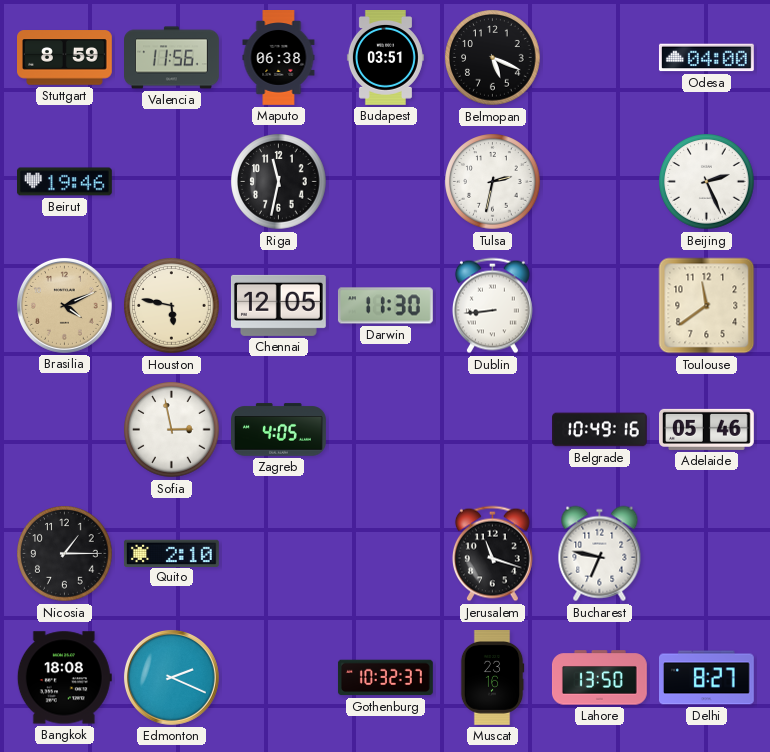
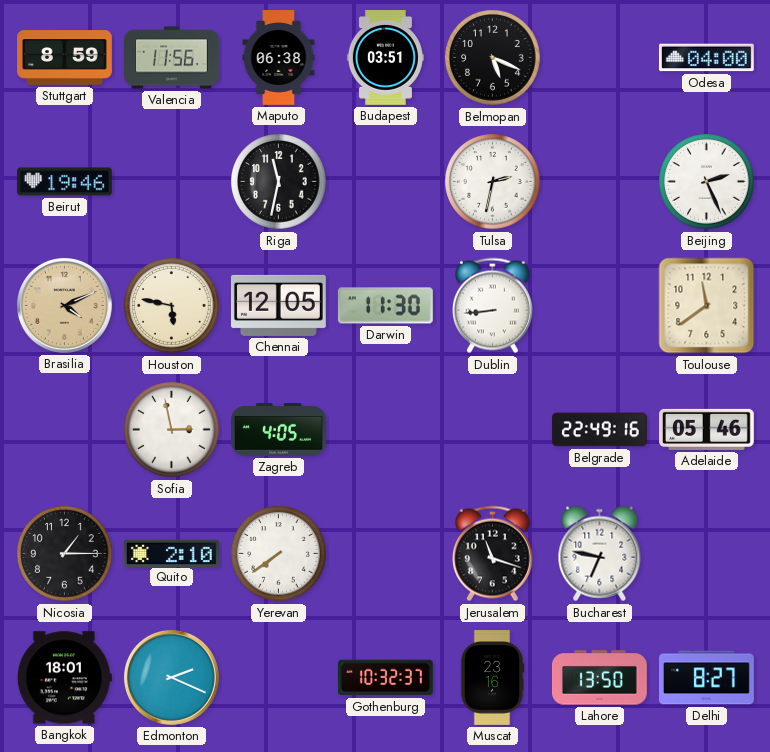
Belgrade: 10:49 -> 22:49
Yerevan: none -> 7:39
Bangkok: 18:08 -> 18:01
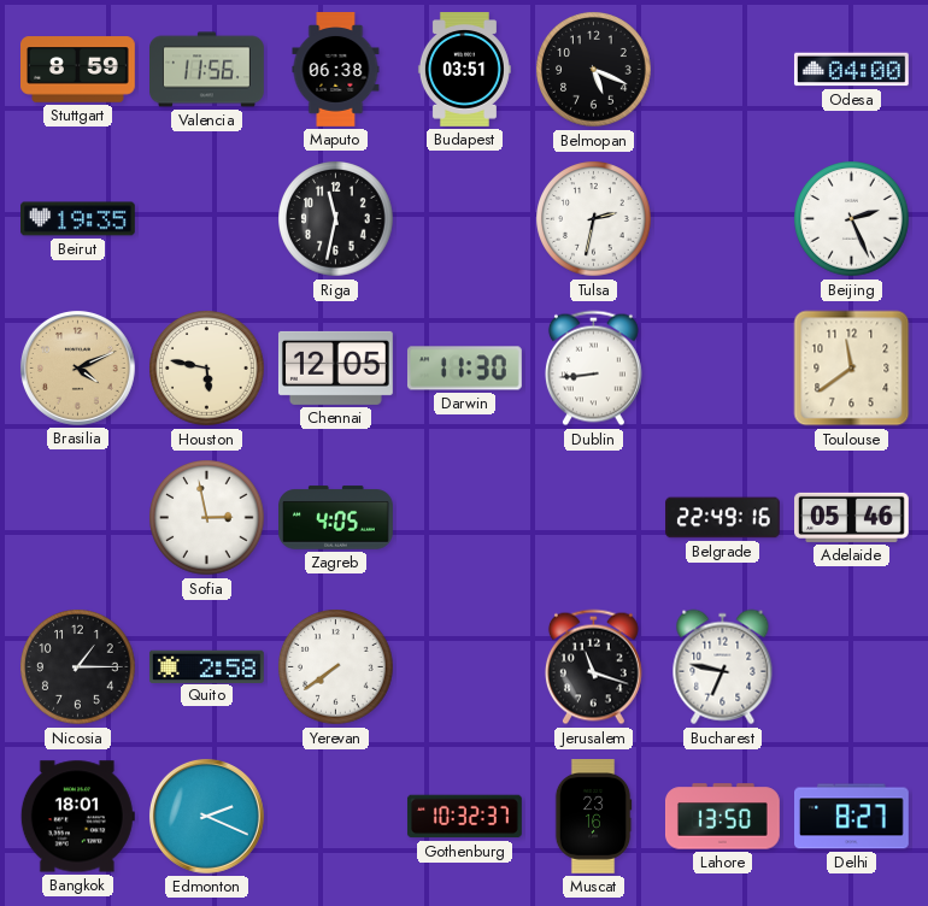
Beirut: 19:46 -> 19:35
Quito: 2:10 -> 2:58
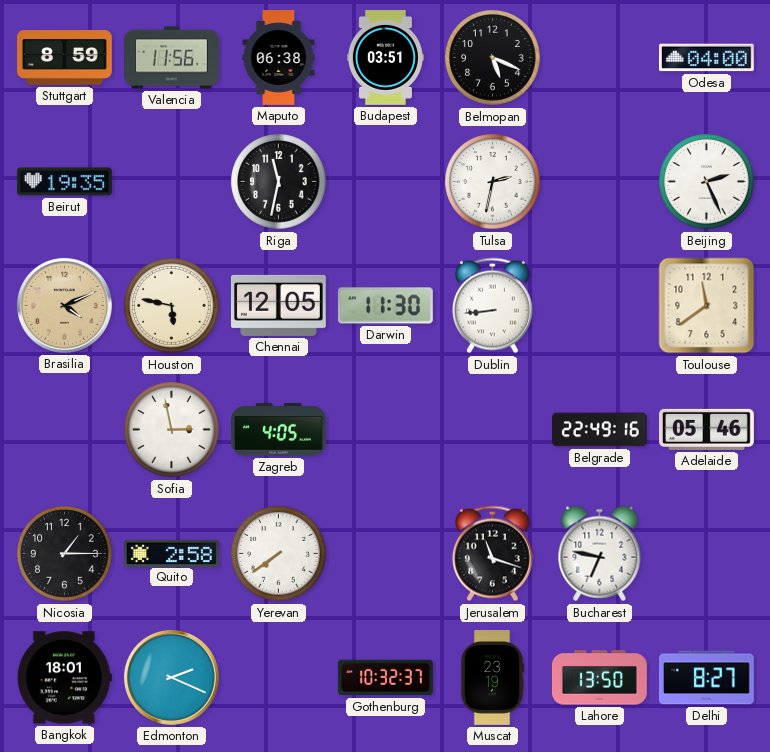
Muscat: 23:16 -> 23:19
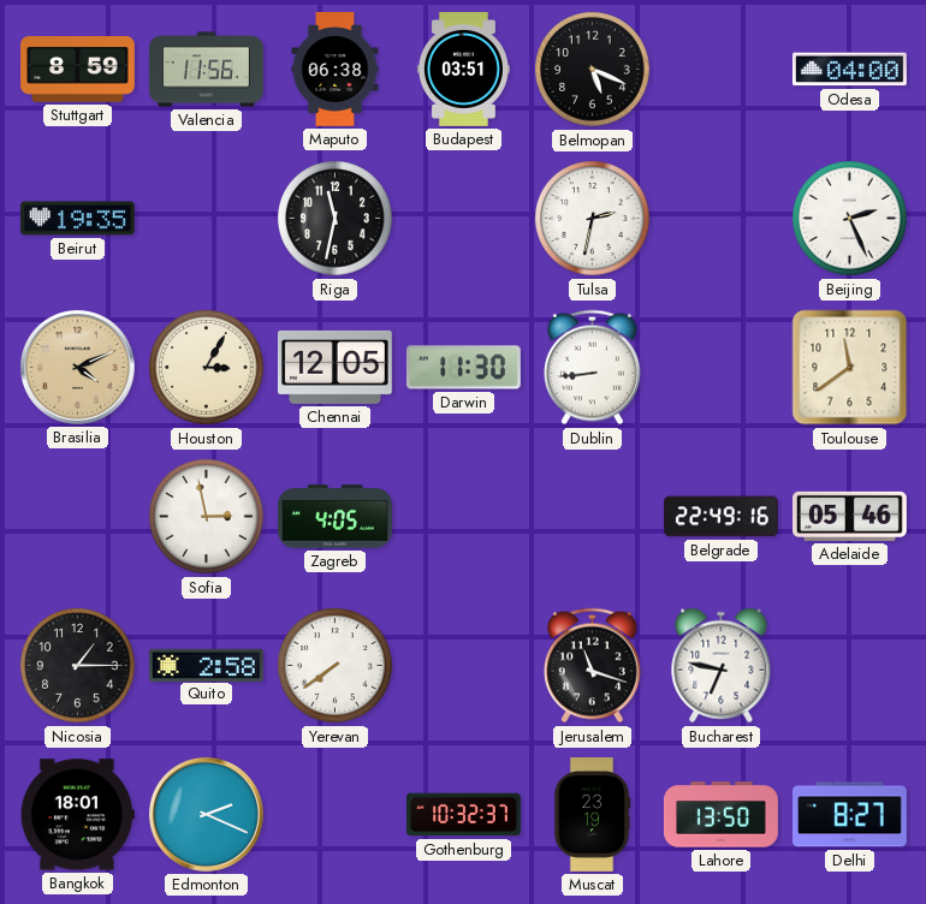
Houston: 5:47 -> 3:05
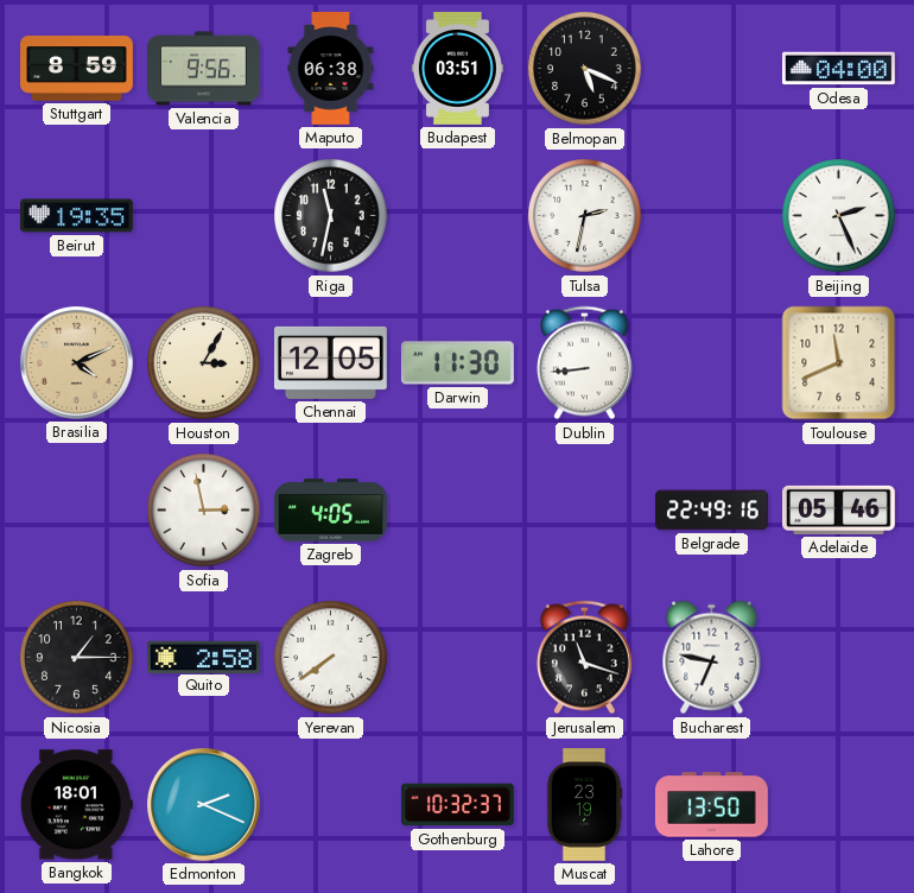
Valencia: 11:56 -> 9:56
Toulouse: 11:39 -> 11:41
Delhi: 8:27 -> none
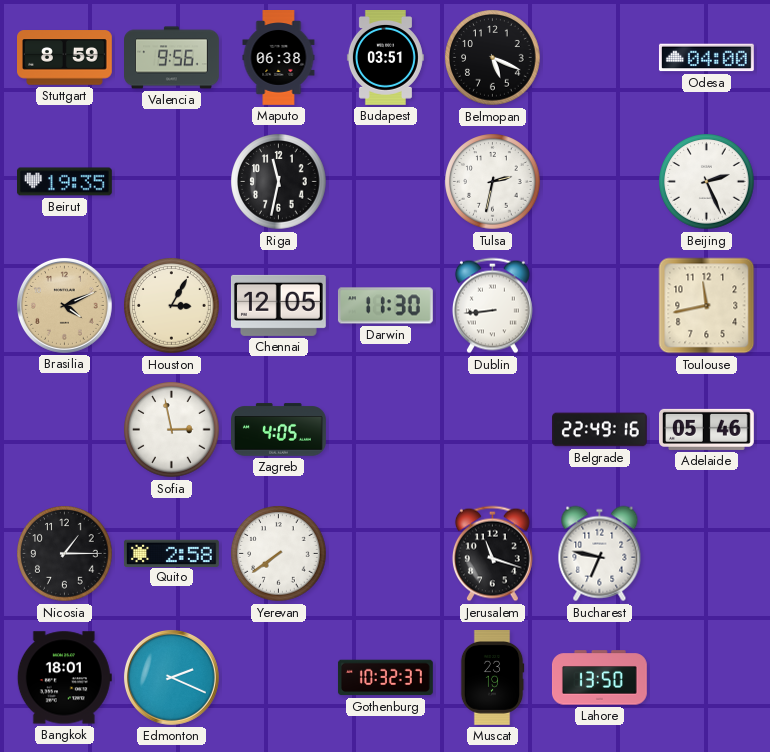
Toulouse: 11:41 -> 11:43
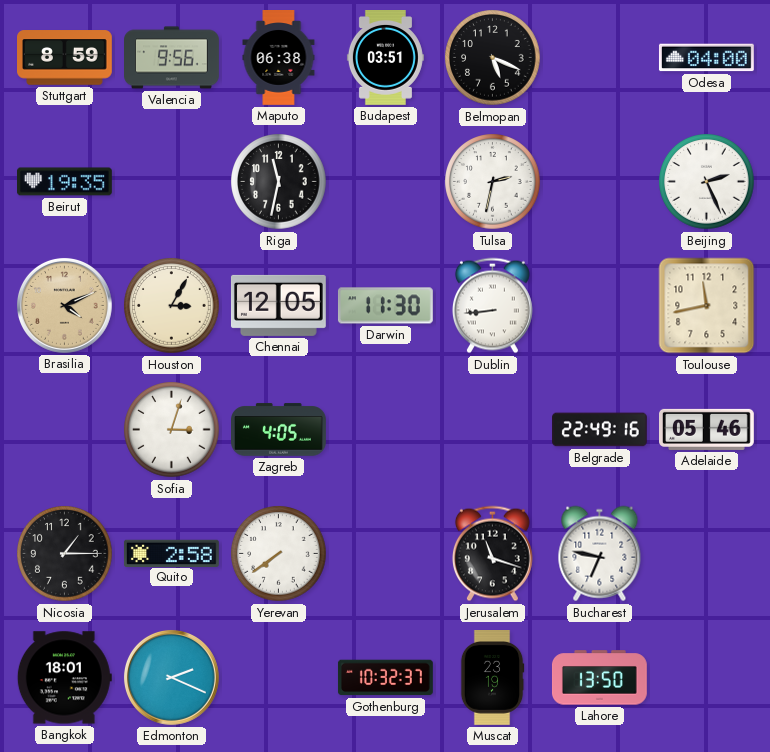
Sofia: 2:58 -> 3:03
